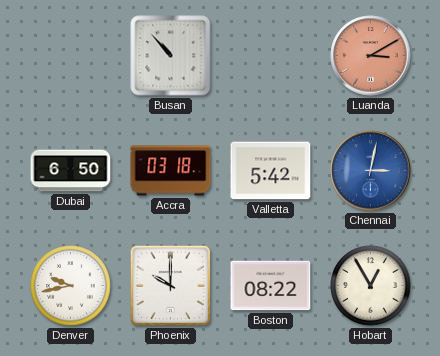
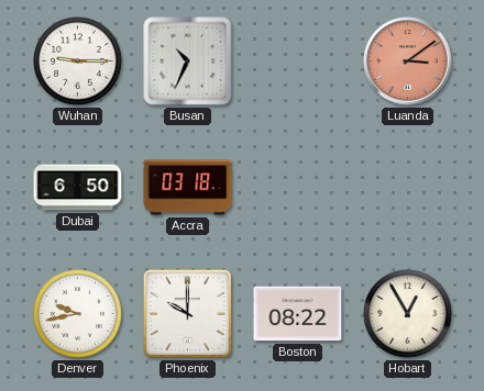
Wuhan: none -> 9:15
Busan: 10:53 -> 10:34
Luanda: 3:10 -> 3:09
Valletta: 5:42 -> none
Chennai: 3:02 -> none
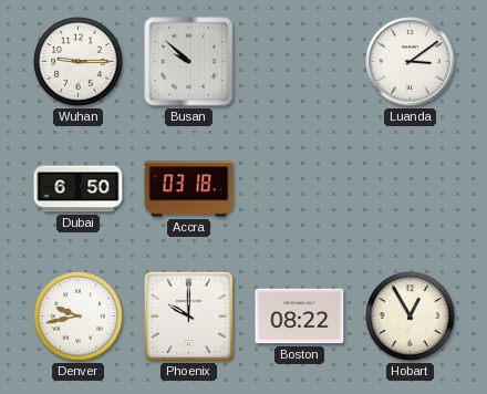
Busan: 10:34 -> 9:52
Luanda dial: salmon -> white
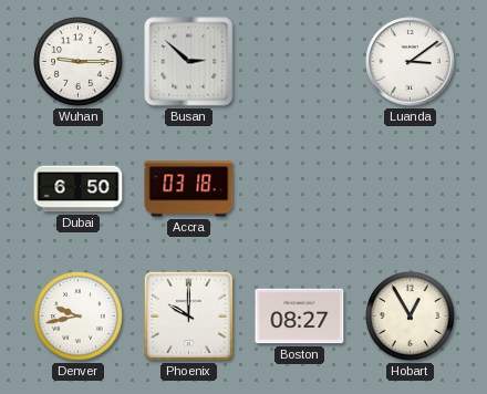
Busan: 9:52 -> 2:52
Boston: 08:22 -> 08:27
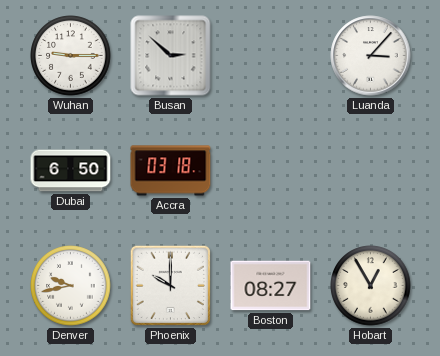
Luanda: 3:09 -> 3:07
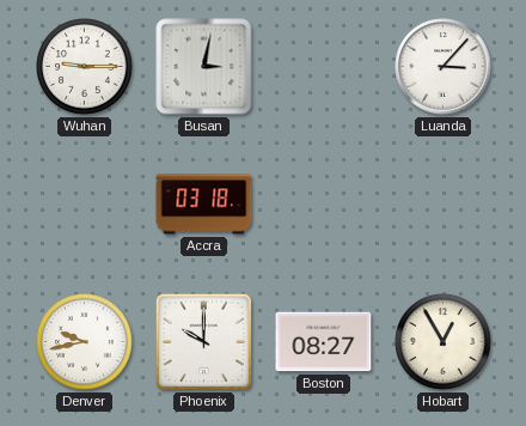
Busan: 2:52 -> 3:02
Dubai: 6:50 -> none
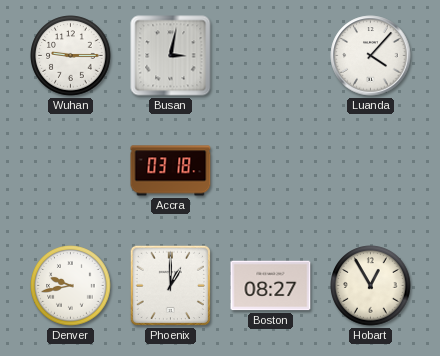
Luanda: 3:07 -> 4:07
Phoenix: 10:00 -> 1:00
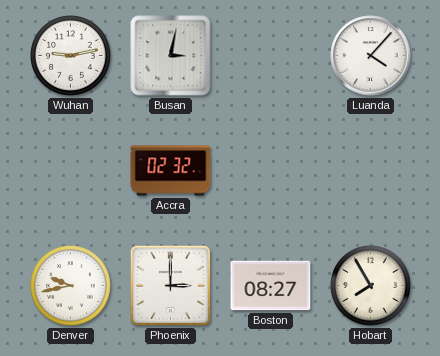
Wuhan: 9:15 -> 9:13
Accra: 03:18 -> 02:32
Phoenix: 1:00 -> 3:00
Hobart: 12:55 -> 7:55
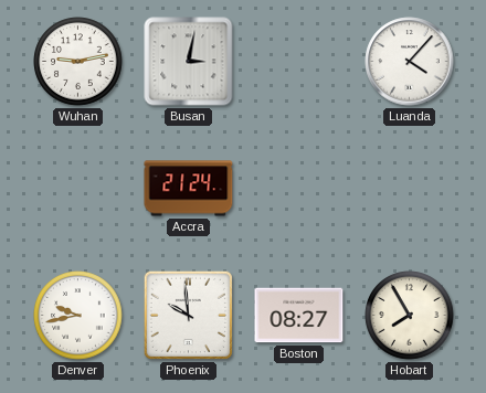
Accra: 02:32 -> 21:24
Phoenix: 3:00 -> 9:59
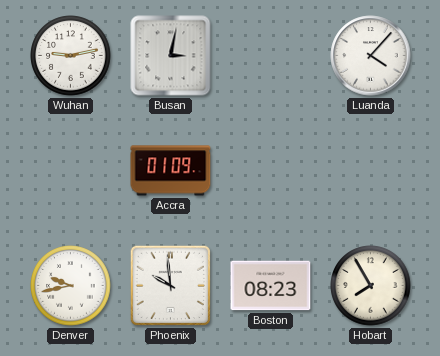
Accra: 21:24 -> 01:09
Boston: 08:27 -> 08:23
